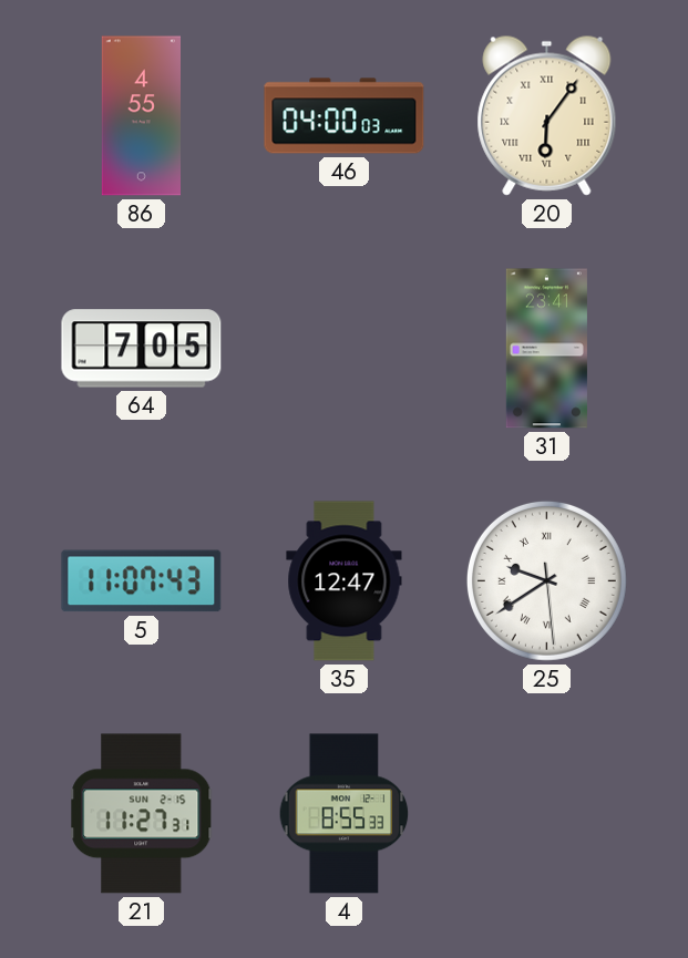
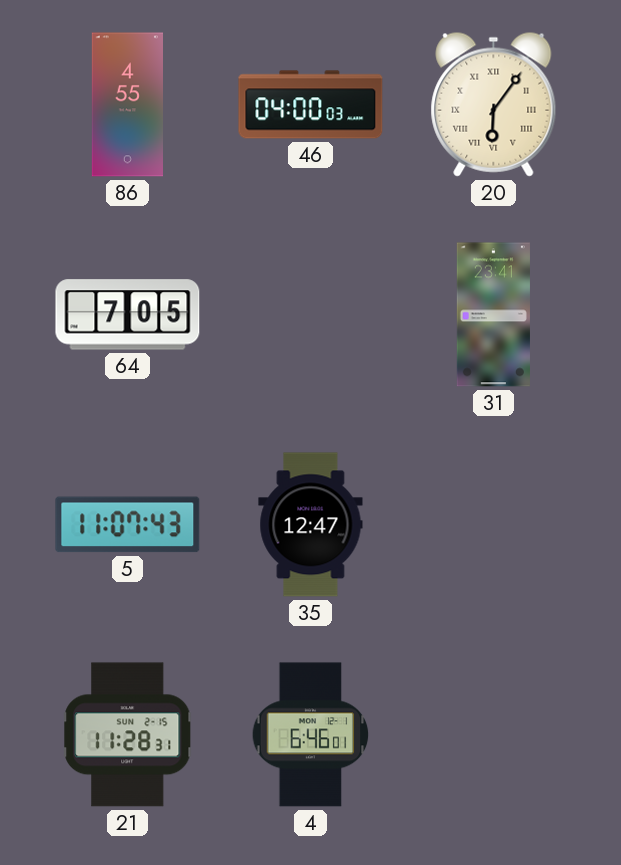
25: 9:39 -> none
21: 11:27 -> 11:28
4: 8:55 -> 6:46
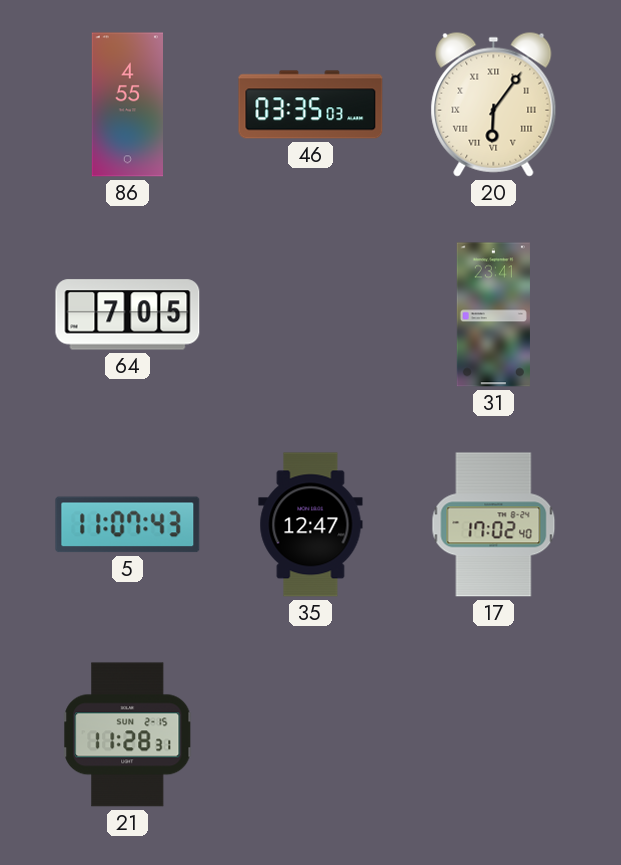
46: 04:00 -> 03:35
17: none -> 17:02
4: 6:46 -> none
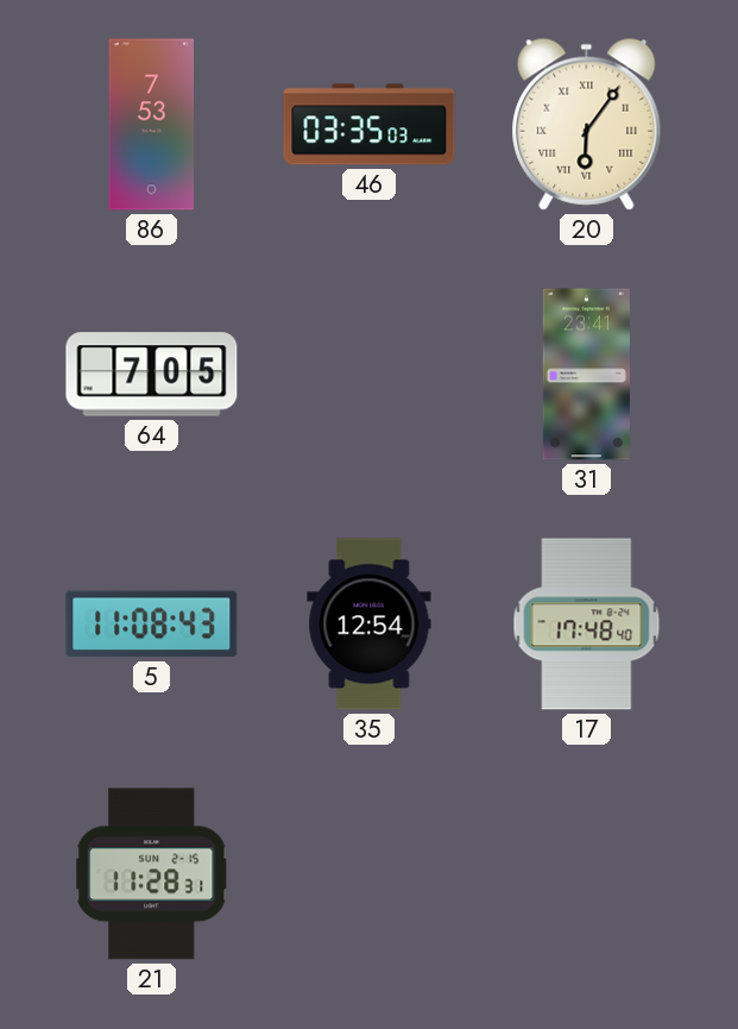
86: 4:55 -> 7:53
5: 11:07 -> 11:08
35: 12:47 -> 12:54
17: 17:02 -> 17:48
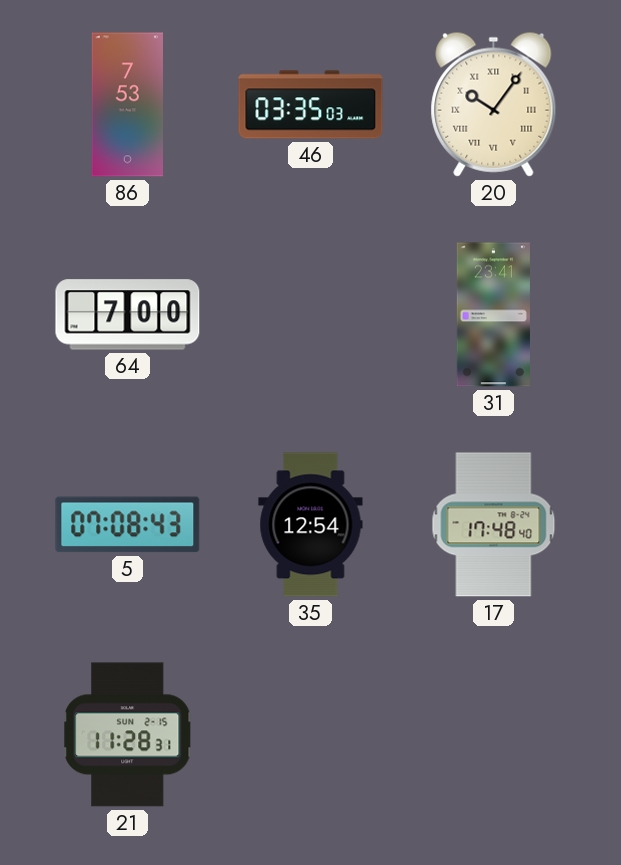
20: 6:06 -> 10:06
64: 7:05 -> 7:00
5: 11:08 -> 07:08
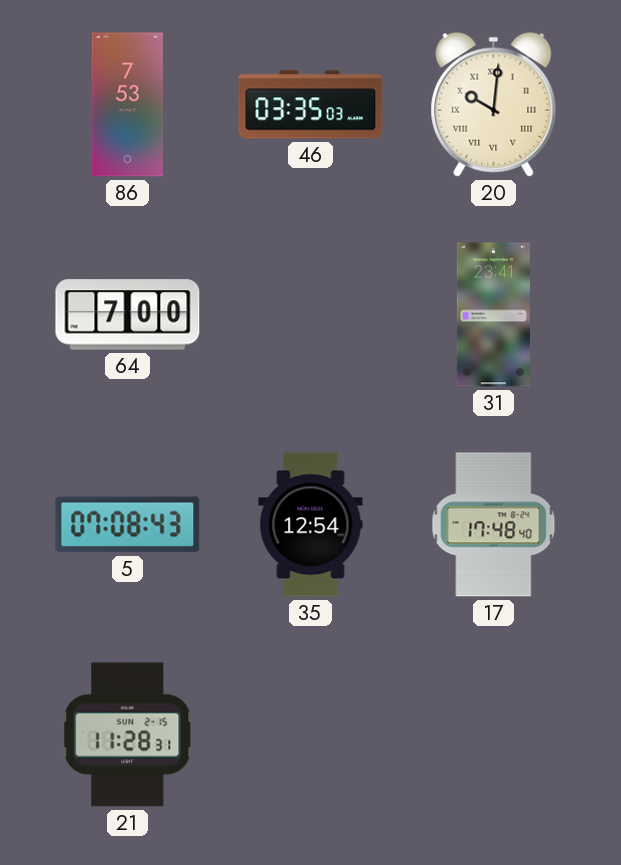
20: 10:06 -> 10:01
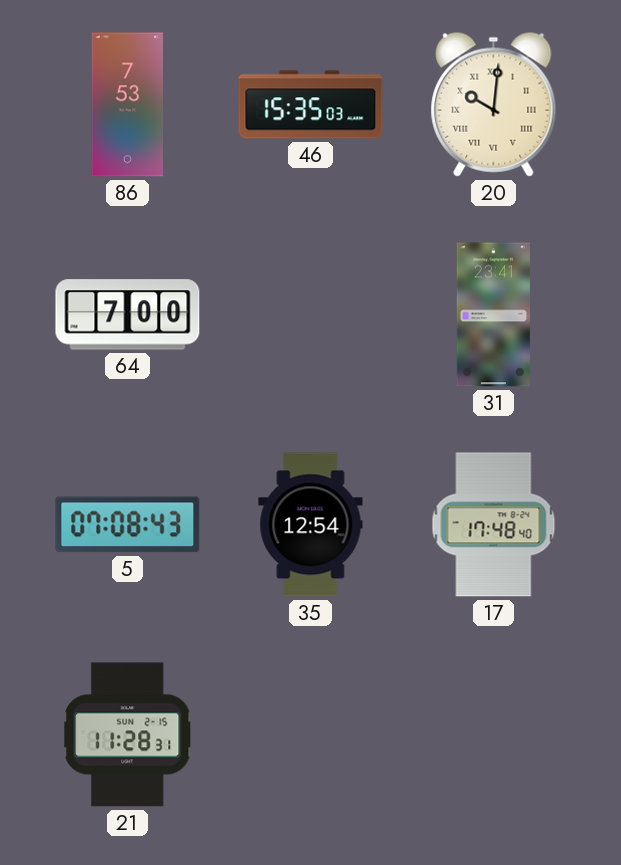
46: 03:35 -> 15:35
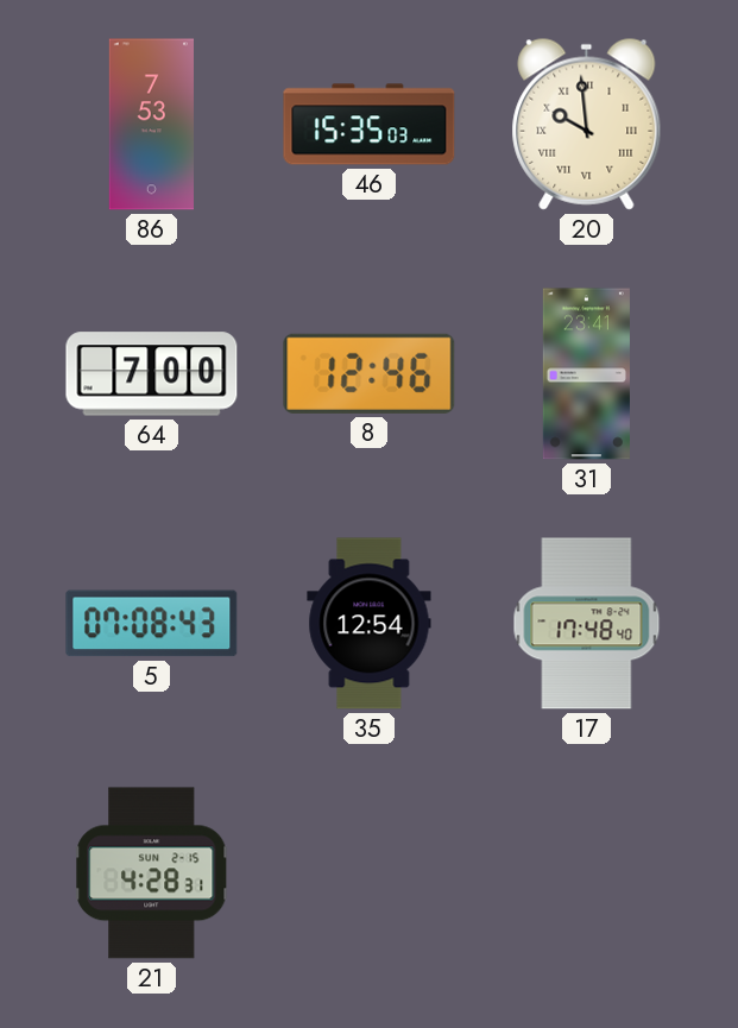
20: 10:01 -> 9:59
8: none -> 12:46
21: 11:28 -> 4:28
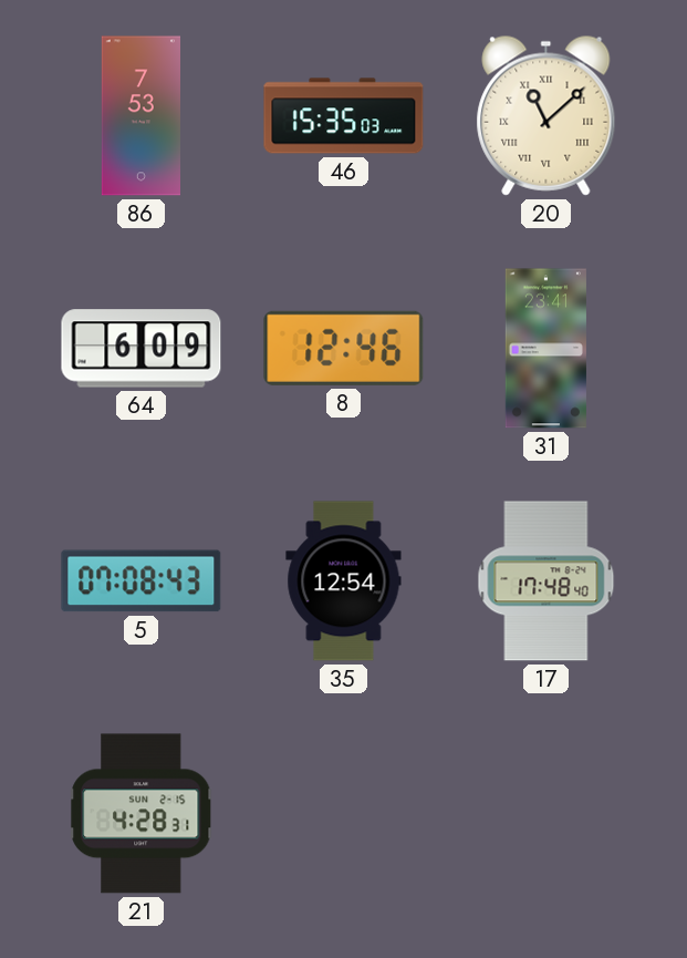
20: 9:59 -> 11:08
64: 7:00 -> 6:09
